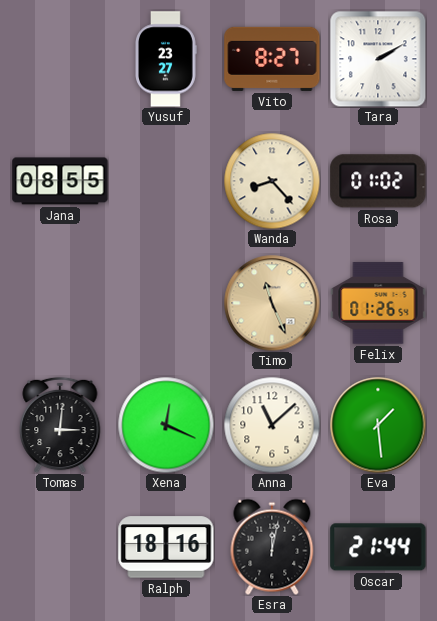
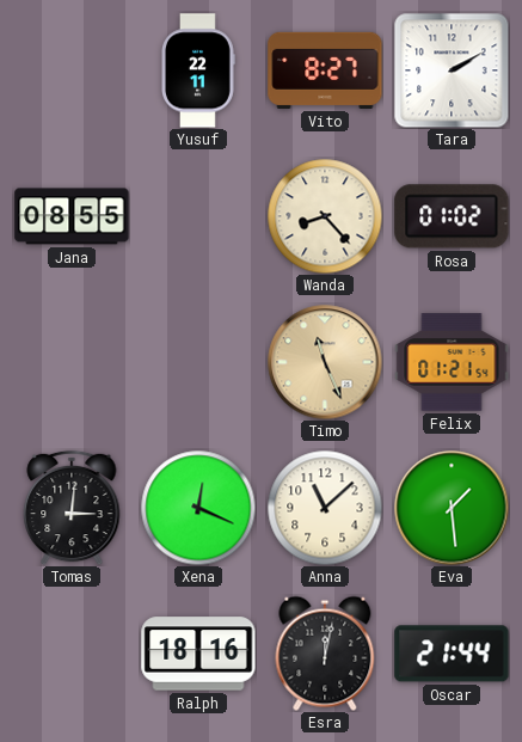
Yusuf: 23:27 -> 22:11
Felix: 01:26 -> 01:21
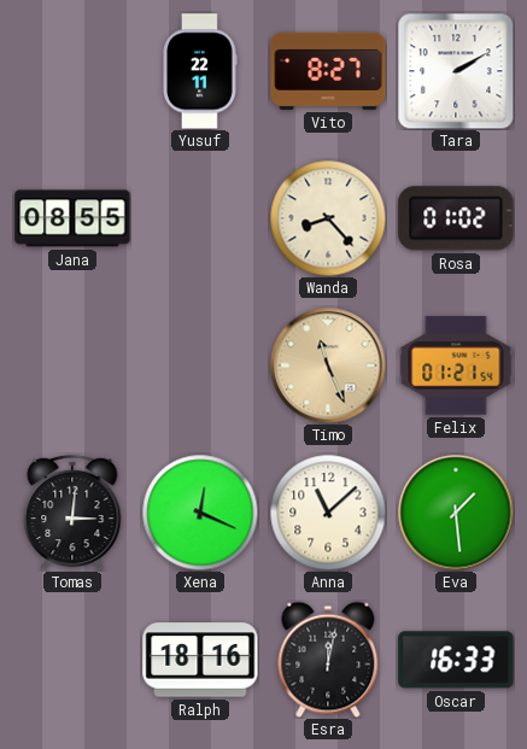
Oscar: 21:44 -> 16:33
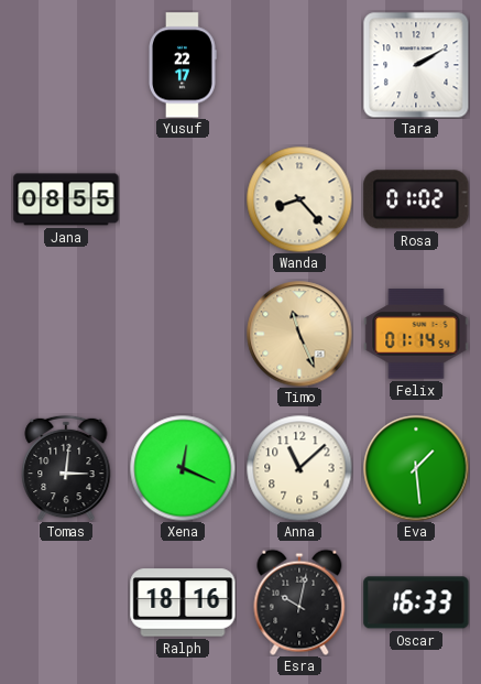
Yusuf: 22:11 -> 22:17
Vito: 8:27 -> none
Felix: 01:21 -> 01:14
Esra: 12:02 -> 10:02
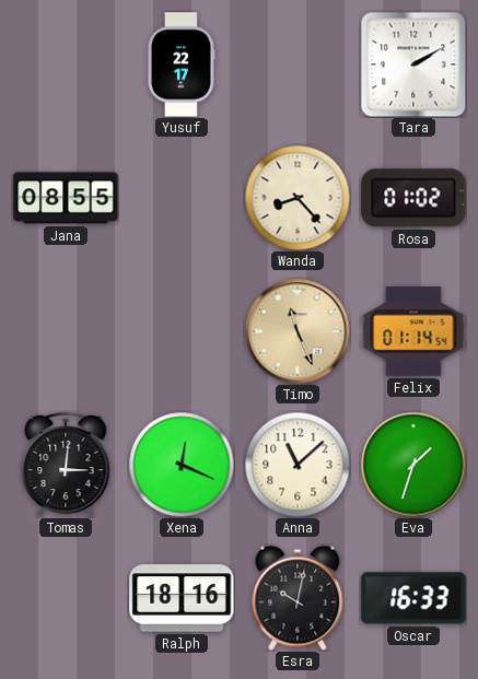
Eva: 1:29 -> 1:33
